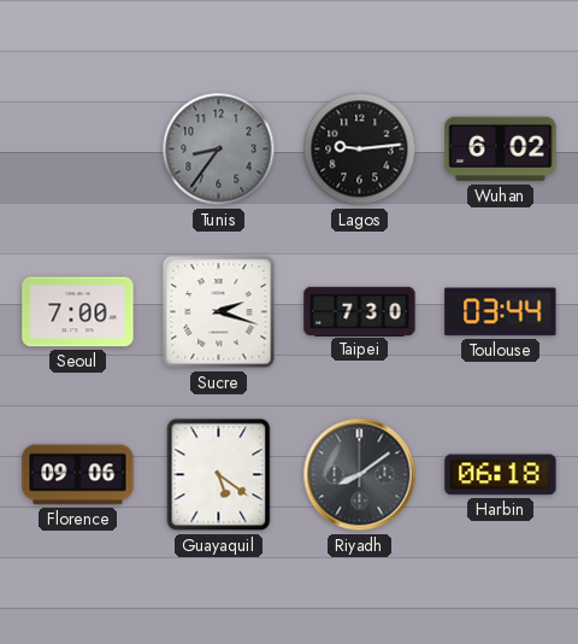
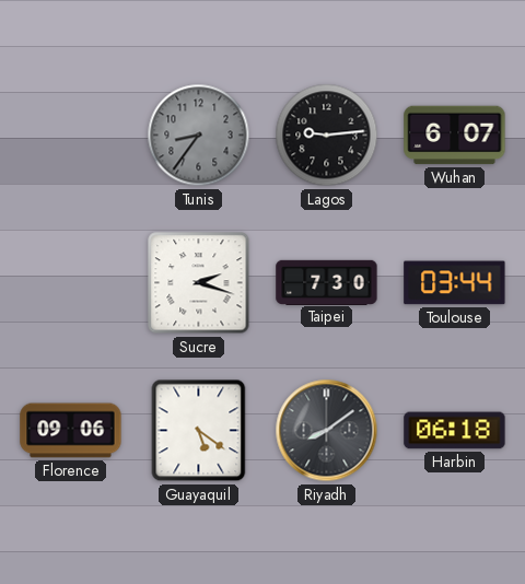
Wuhan: 6:02 -> 6:07
Seoul: 7:00 -> none
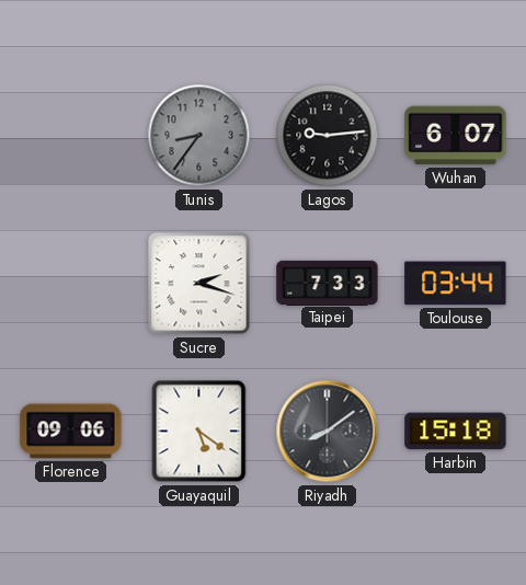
Taipei: 7:30 -> 7:33
Harbin: 06:18 -> 15:18
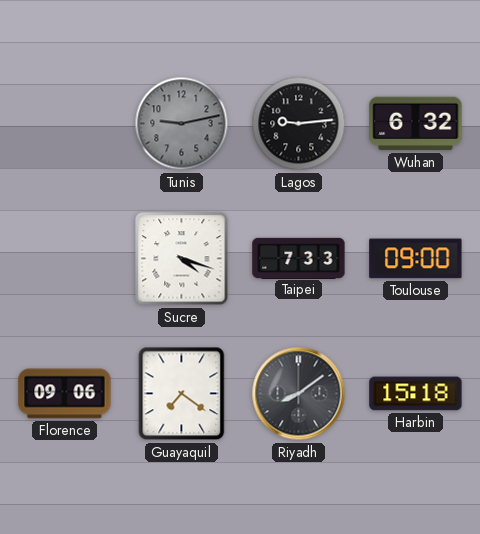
Tunis: 8:36 -> 9:13
Wuhan: 6:07 -> 6:32
Sucre: 2:18 -> 4:18
Toulouse: 03:44 -> 09:00
Guayaquil: 5:21 -> 7:21
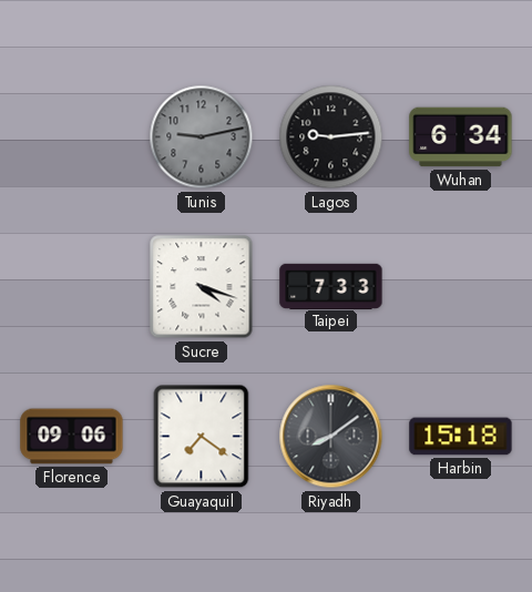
Wuhan: 6:32 -> 6:34
Toulouse: 09:00 -> none
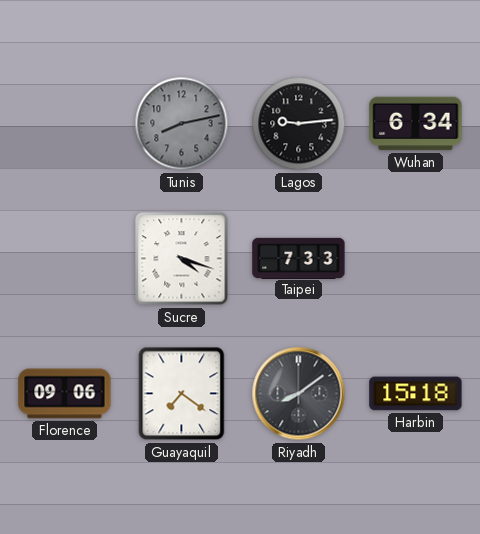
Tunis: 9:13 -> 8:13
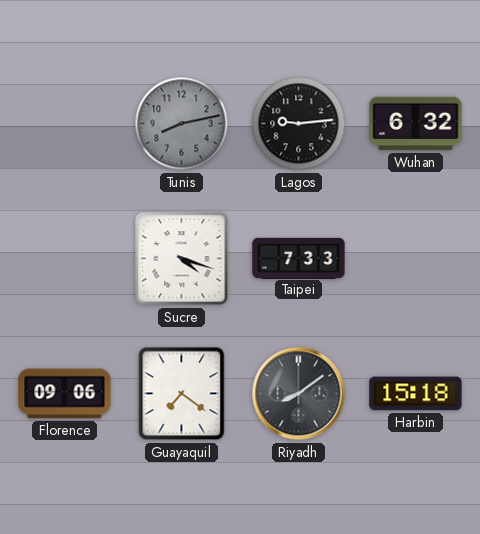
Wuhan: 6:34 -> 6:32
